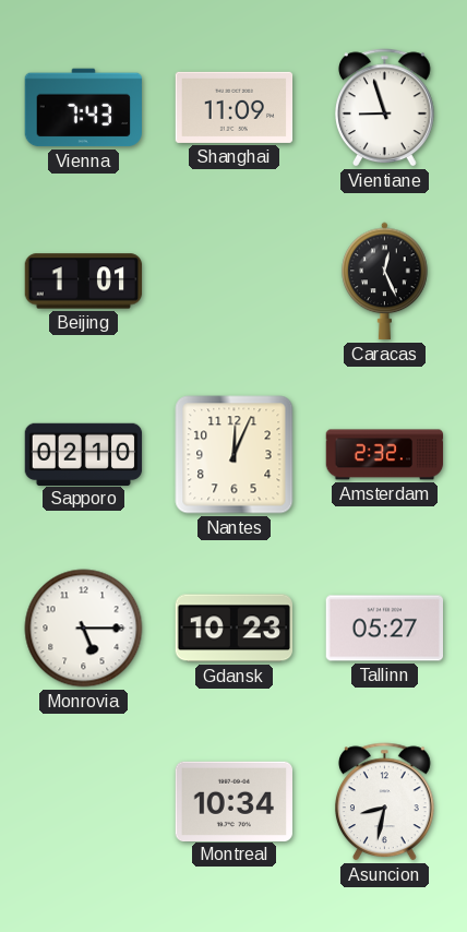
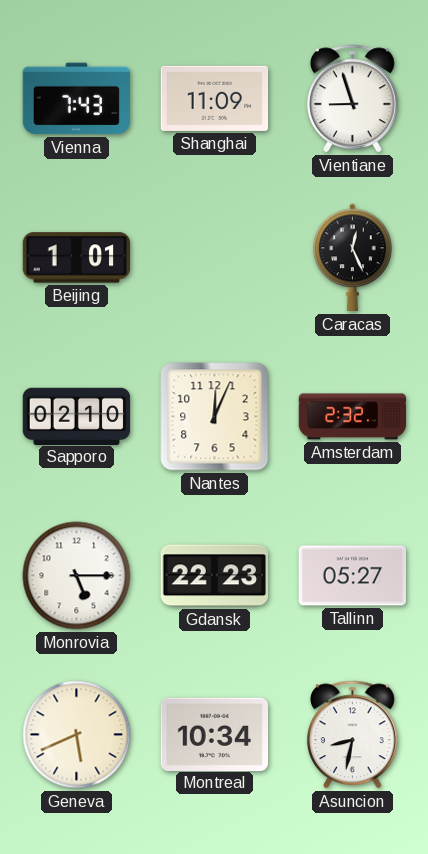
Gdansk: 10:23 -> 22:23
Geneva: none -> 5:41
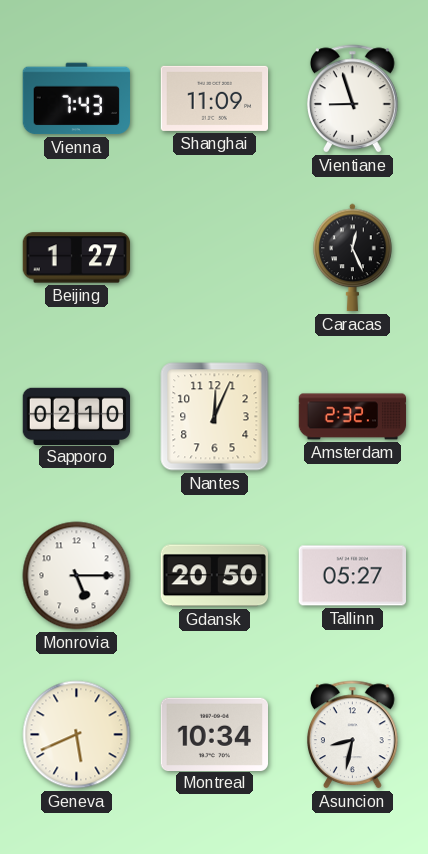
Beijing: 1:01 -> 1:27
Gdansk: 22:23 -> 20:50
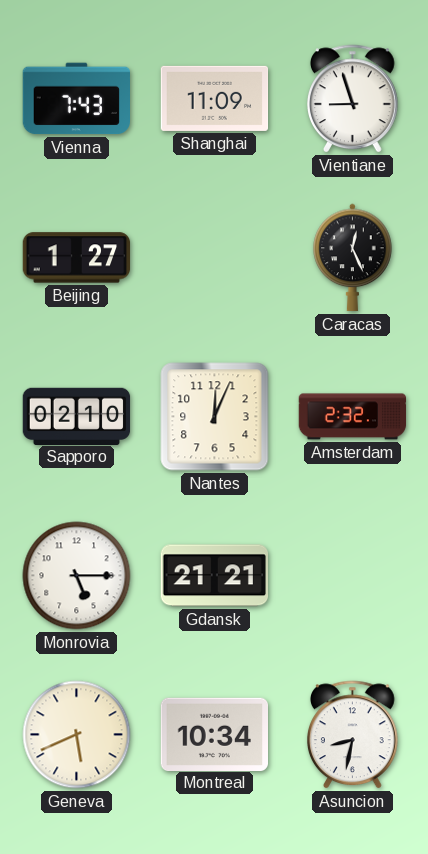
Gdansk: 20:50 -> 21:21
Tallinn: 05:27 -> none
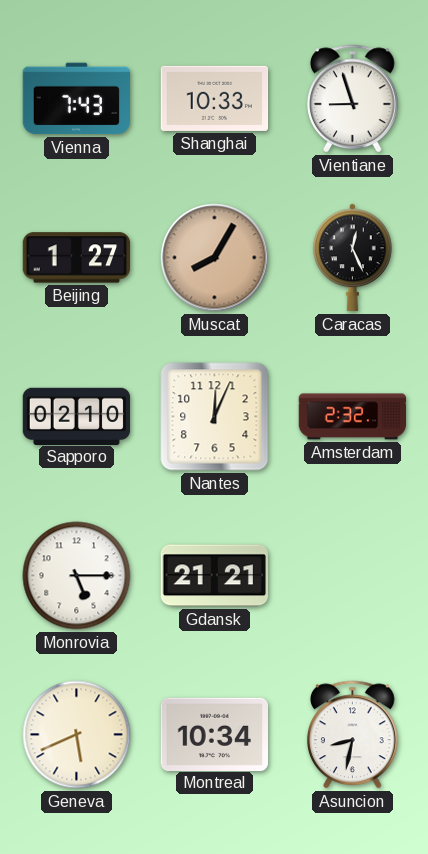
Shanghai: 11:09 -> 10:33
Muscat: none -> 8:05
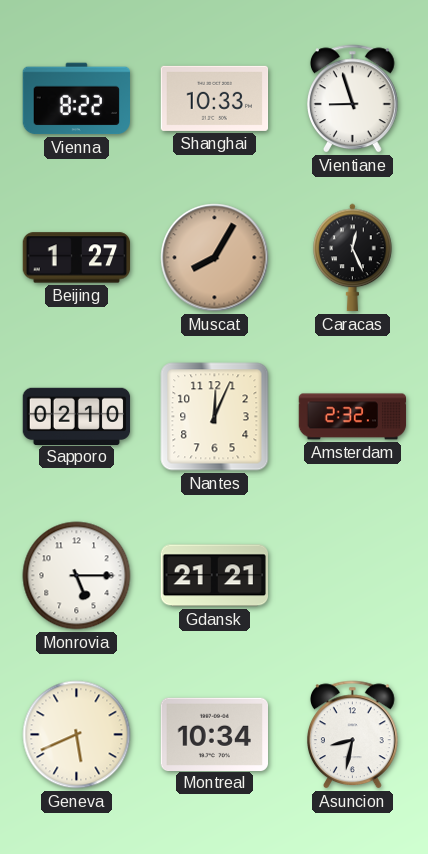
Vienna: 7:43 -> 8:22
